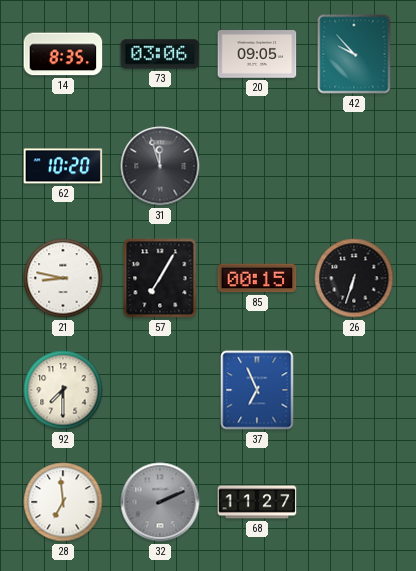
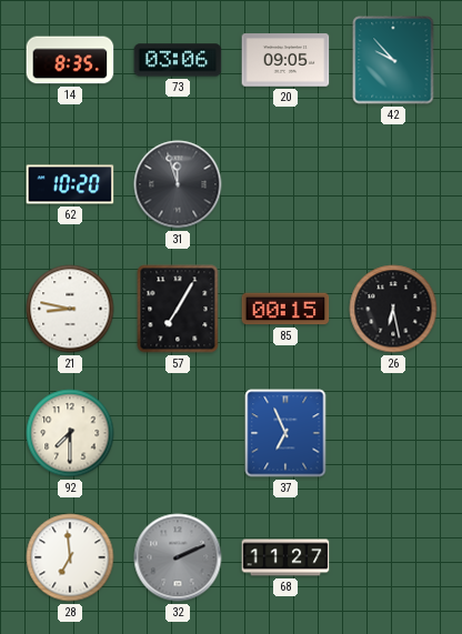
26: 6:33 -> 6:28
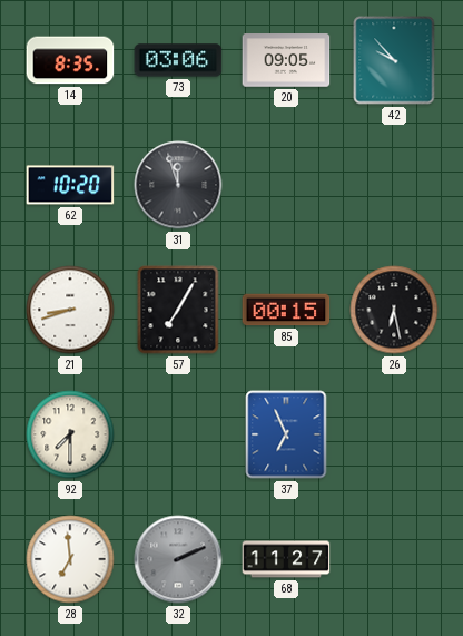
21: 8:47 -> 8:42
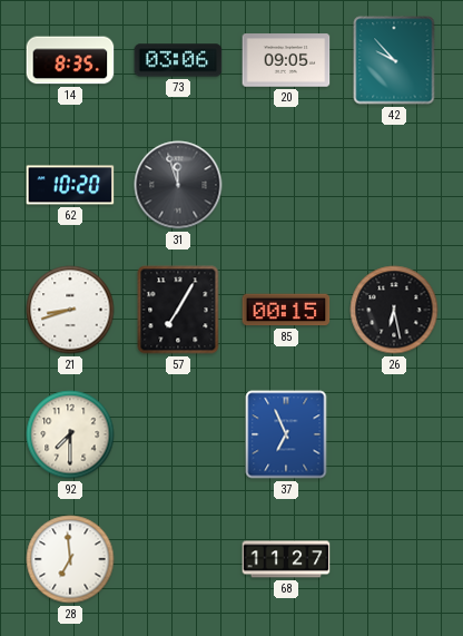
32: 2:11 -> none
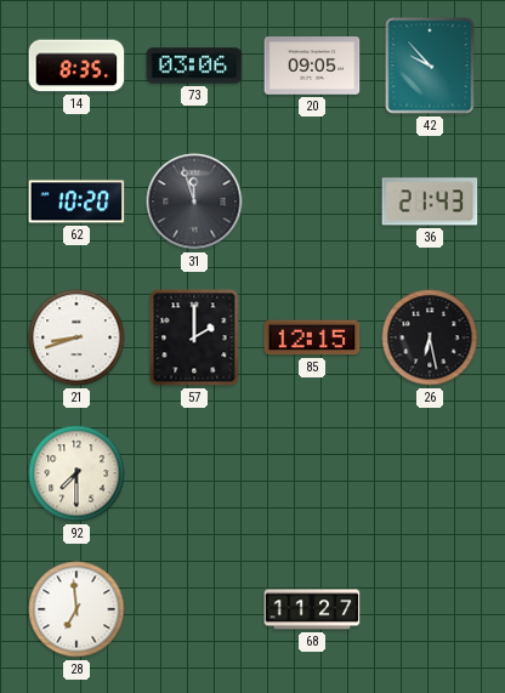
36: none -> 21:43
57: 7:05 -> 2:00
85: 00:15 -> 12:15
37: 6:56 -> none
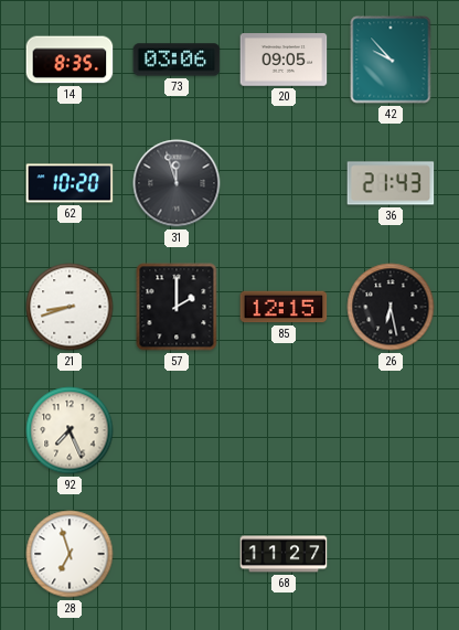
92: 7:30 -> 7:26
28: 6:59 -> 6:57
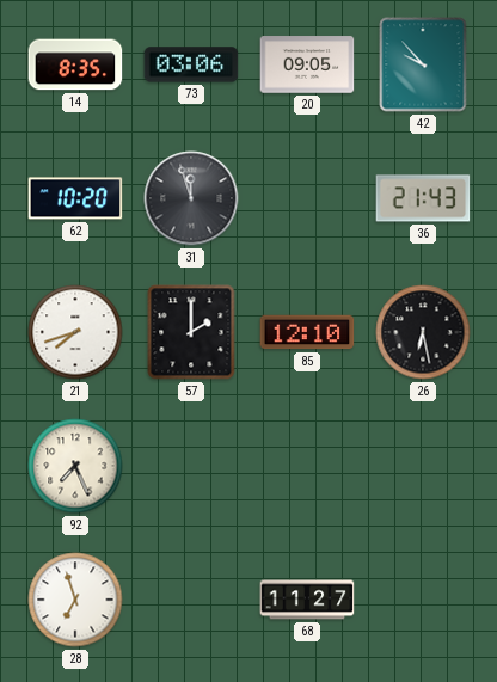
21: 8:42 -> 7:42
85: 12:15 -> 12:10
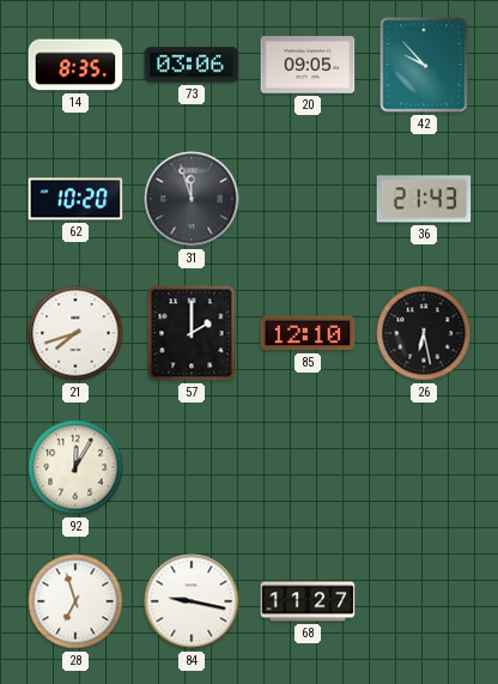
92: 7:26 -> 12:05
84: none -> 9:17
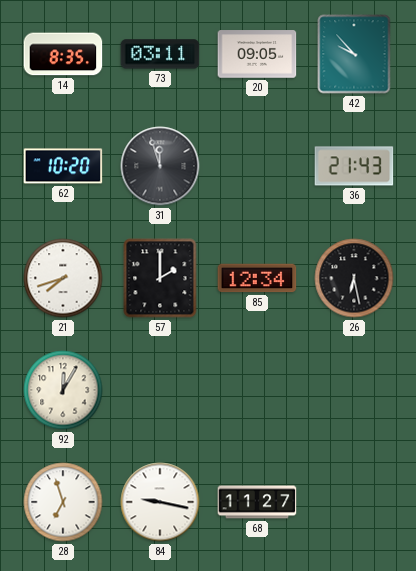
73: 03:06 -> 03:11
85: 12:10 -> 12:34
